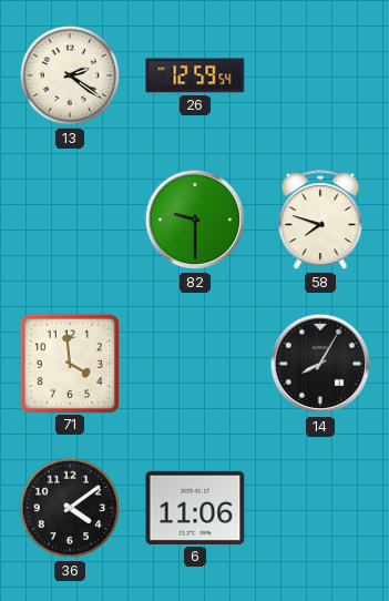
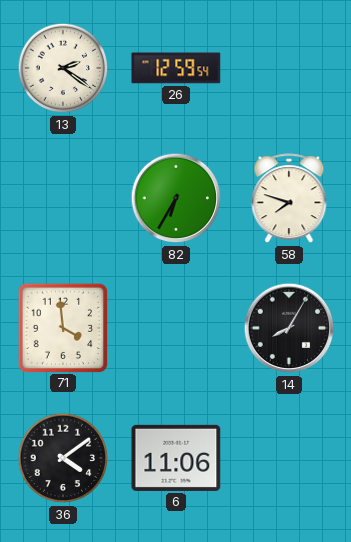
82: 9:30 -> 6:35
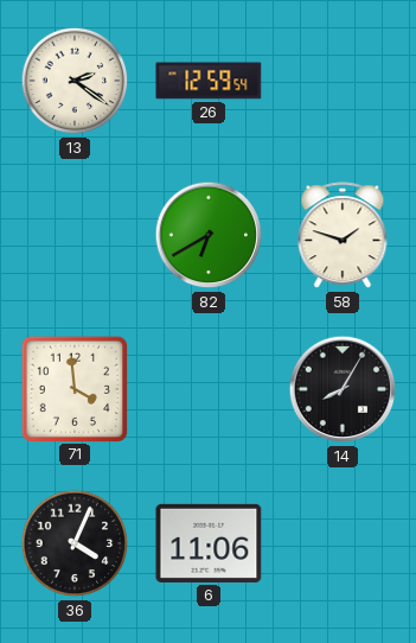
82: 6:35 -> 6:40
58: 7:48 -> 1:48
36: 4:09 -> 4:04
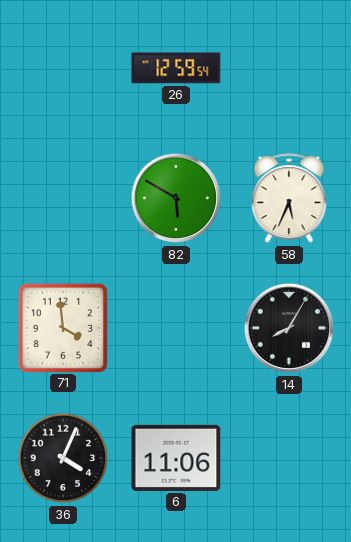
13: 2:21 -> none
82: 6:40 -> 5:50
58: 1:48 -> 5:34
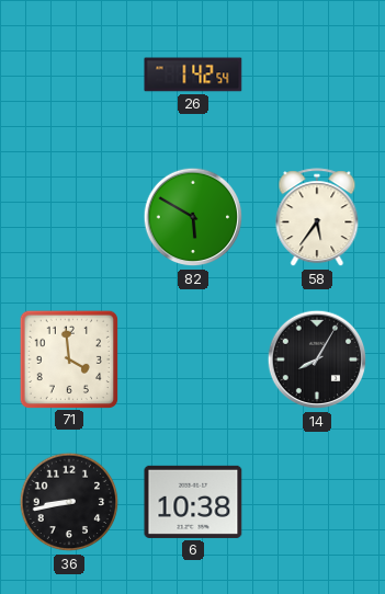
26: 12:59 -> 1:42
58: 5:34 -> 5:36
36: 4:04 -> 8:43
6: 11:06 -> 10:38
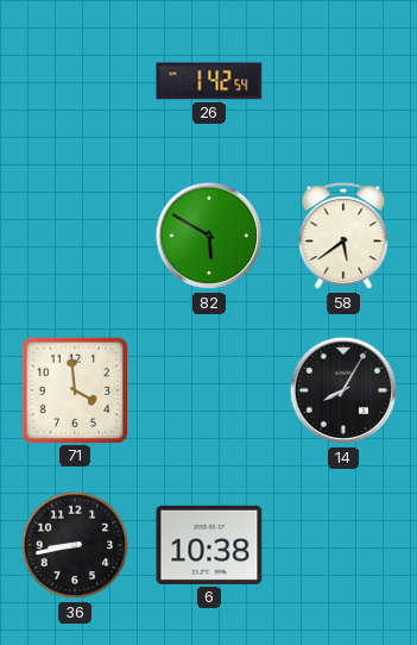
58: 5:36 -> 5:39
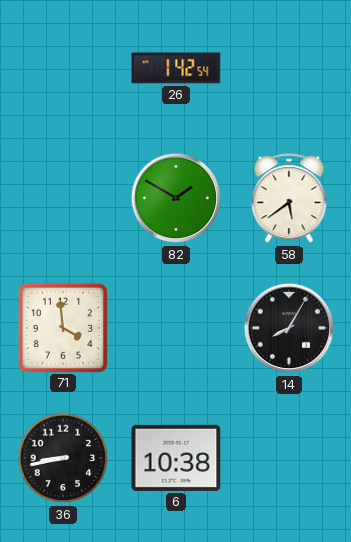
82: 5:50 -> 1:50
